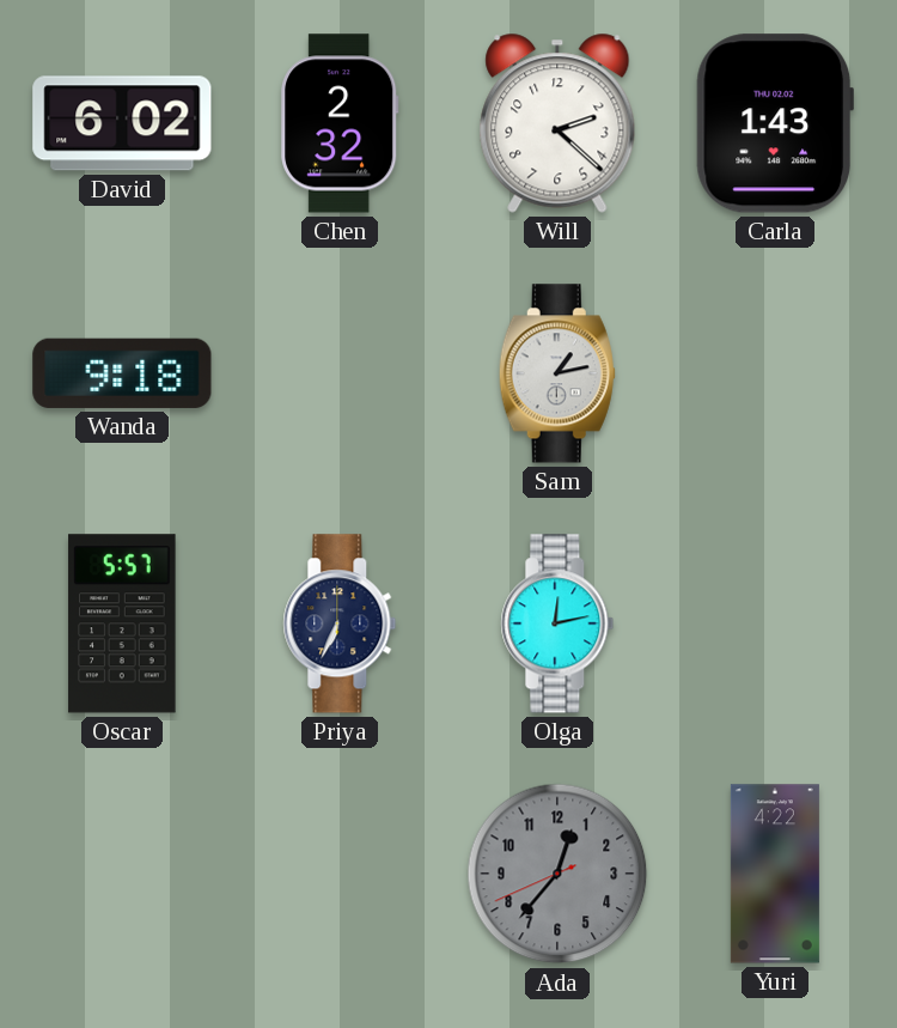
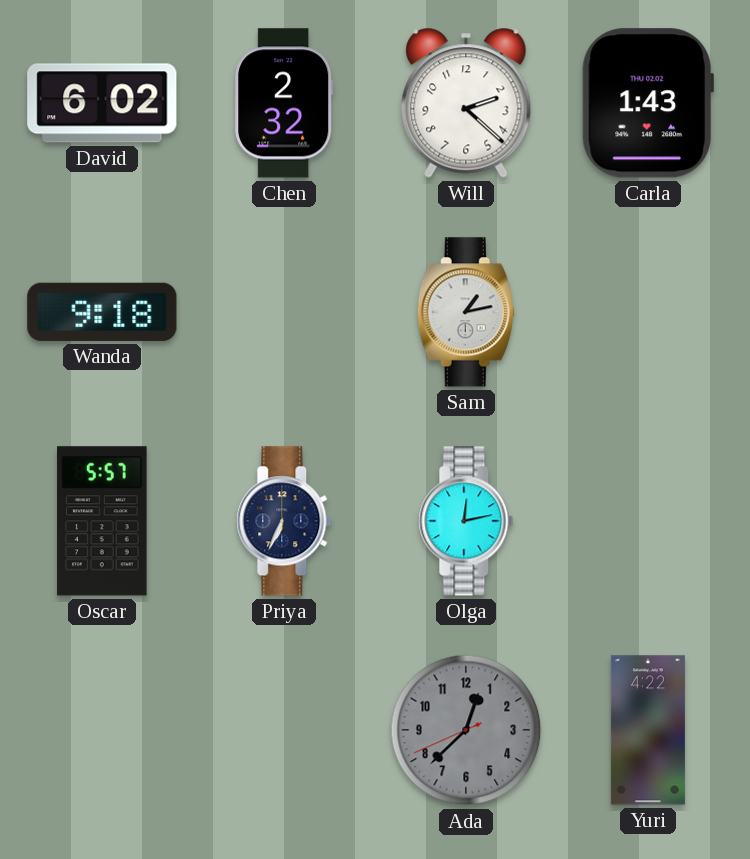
Ada: 12:36 -> 12:37
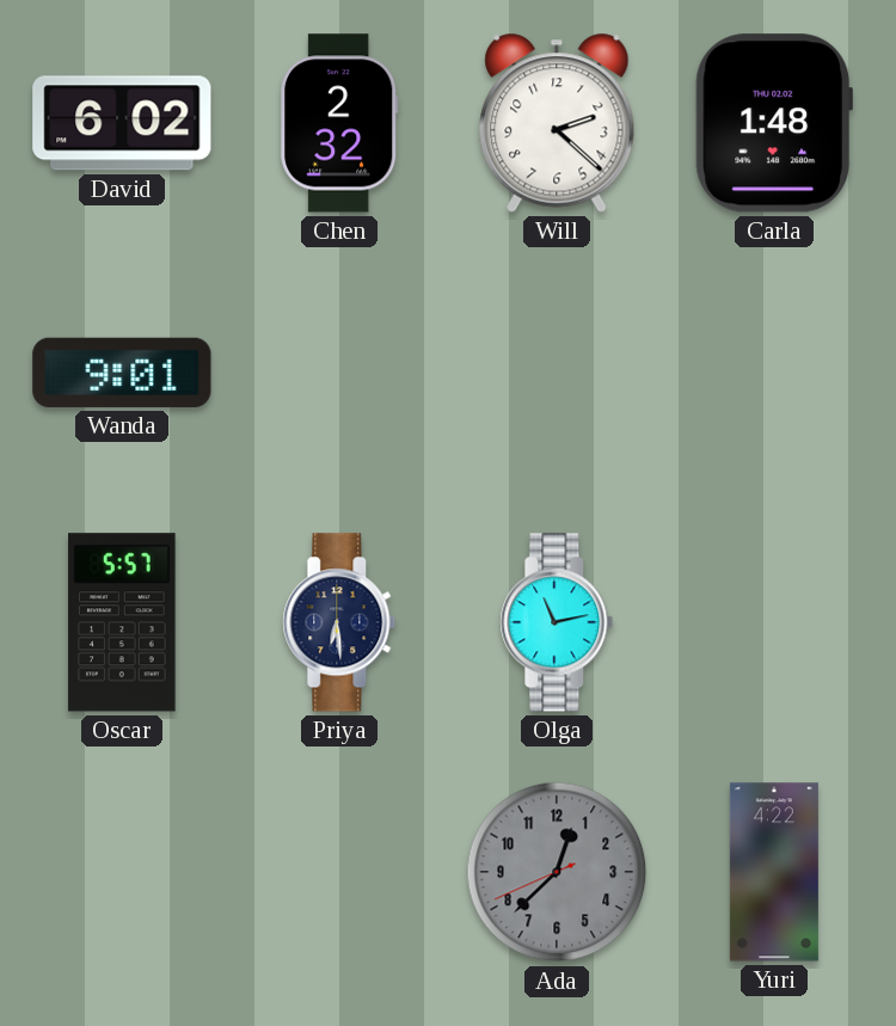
Carla: 1:43 -> 1:48
Wanda: 9:18 -> 9:01
Sam: 1:13 -> none
Priya: 6:34 -> 6:29
Olga: 12:13 -> 11:13
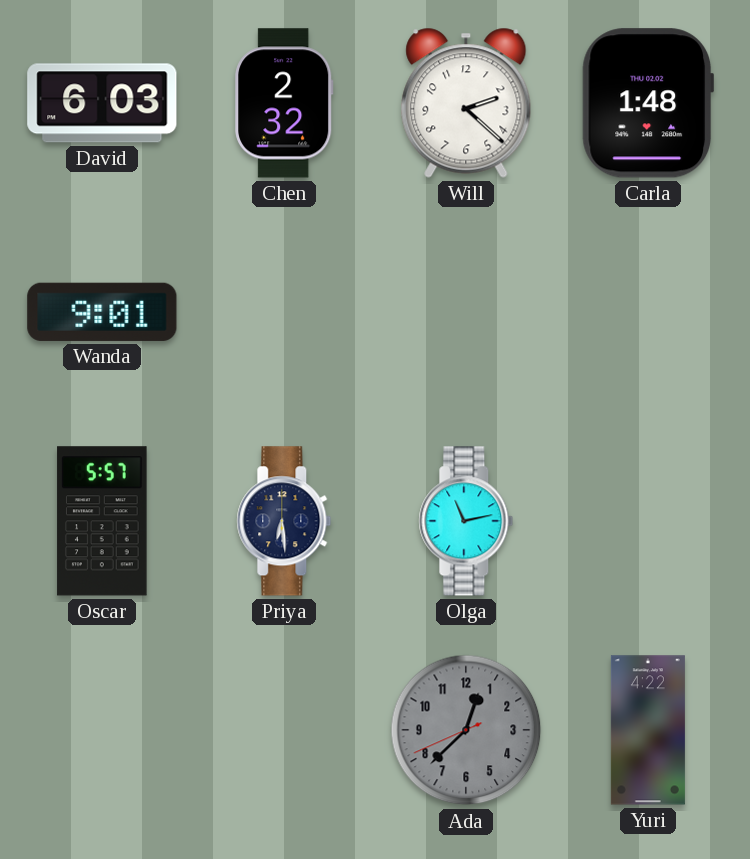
David: 6:02 -> 6:03
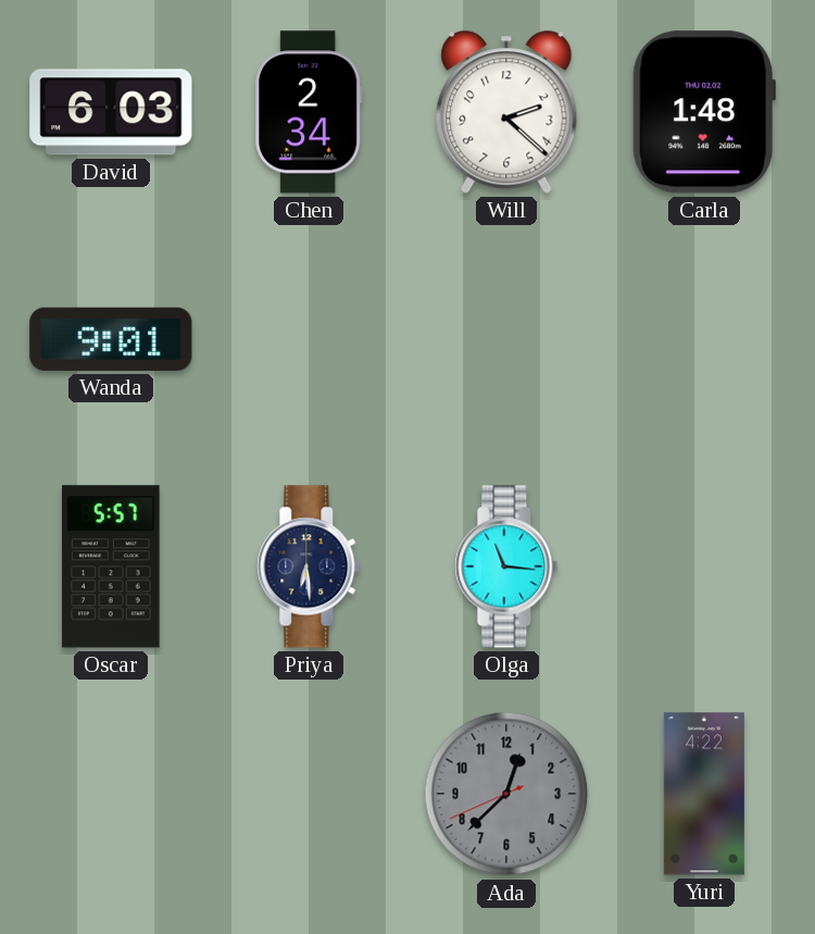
Chen: 2:32 -> 2:34
Olga: 11:13 -> 11:16
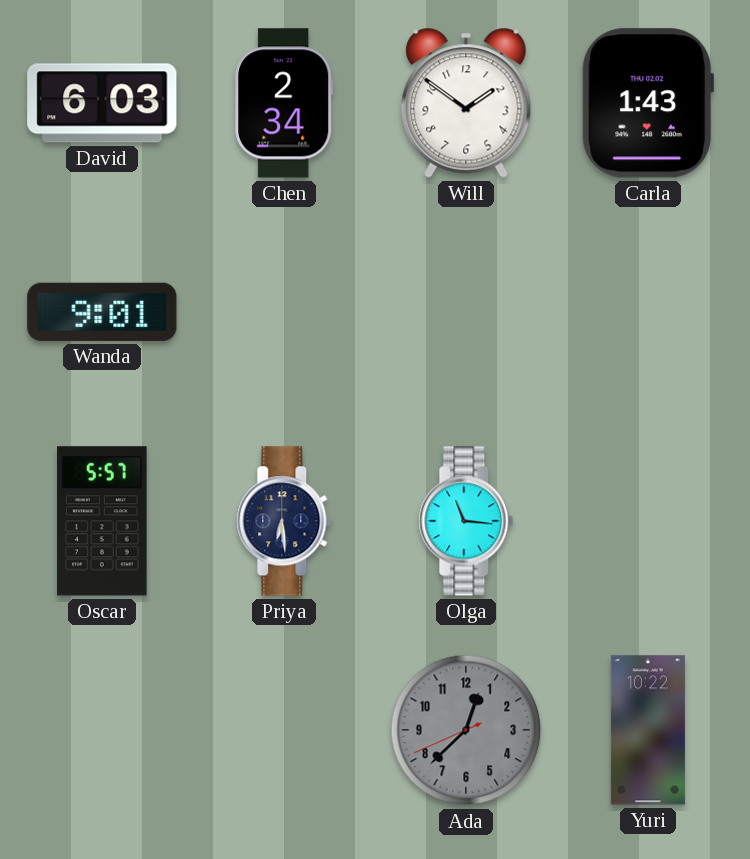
Will: 2:22 -> 1:51
Carla: 1:48 -> 1:43
Yuri: 4:22 -> 10:22
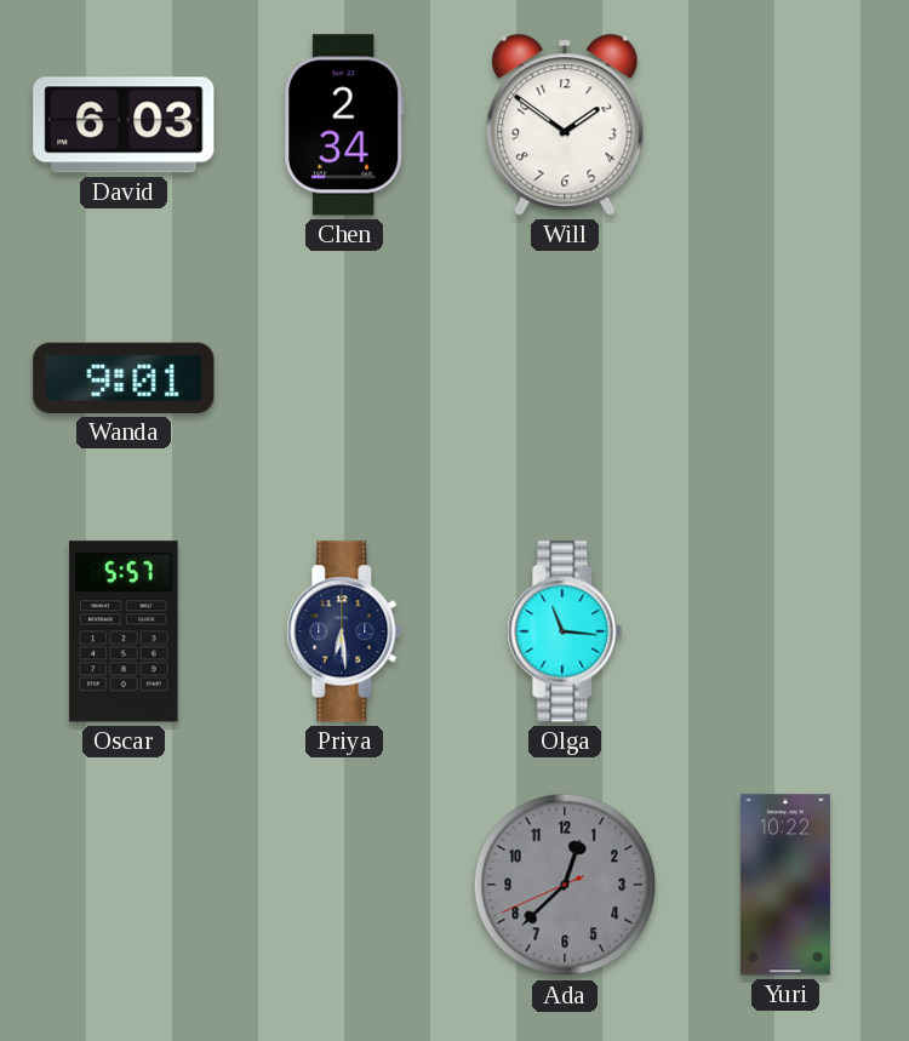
Carla: 1:43 -> none
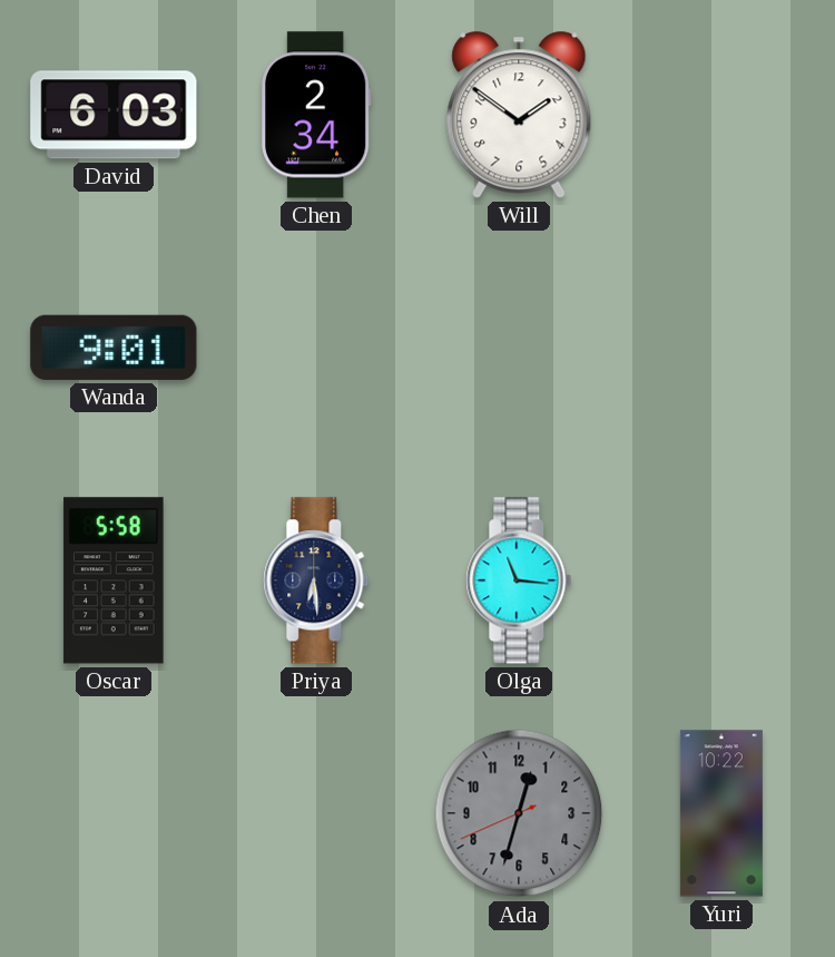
Oscar: 5:57 -> 5:58
Ada: 12:37 -> 12:32
